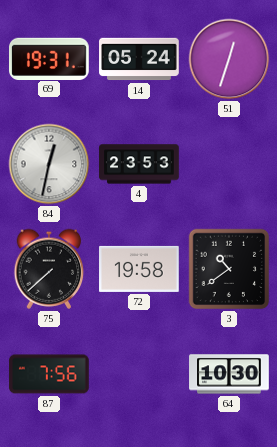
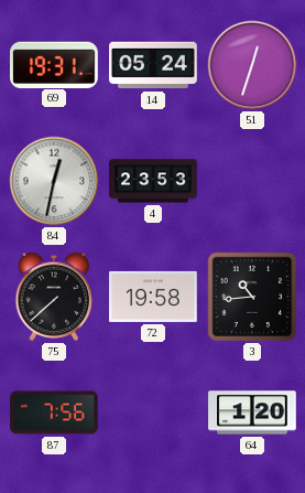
3: 10:39 -> 10:44
64: 10:30 -> 1:20
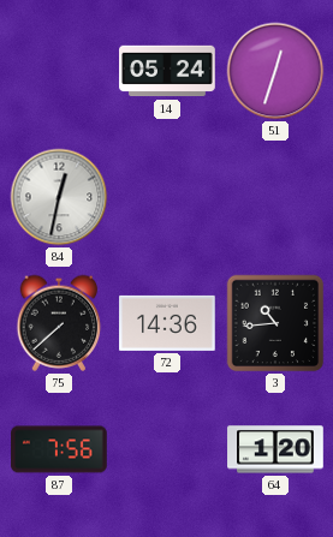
69: 19:31 -> none
4: 23:53 -> none
72: 19:58 -> 14:36
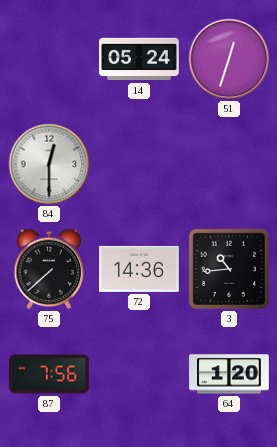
84: 12:32 -> 12:30
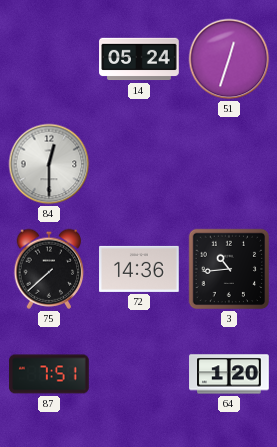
87: 7:56 -> 7:51
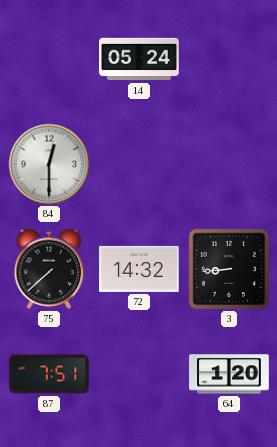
51: 12:33 -> none
72: 14:36 -> 14:32
3: 10:44 -> 8:44
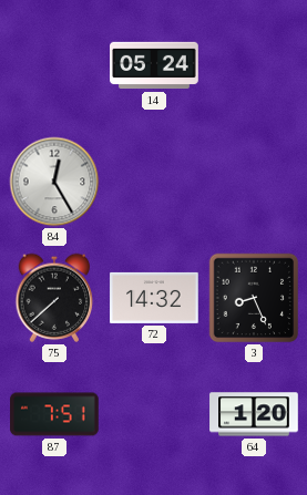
84: 12:30 -> 12:25
3: 8:44 -> 8:26
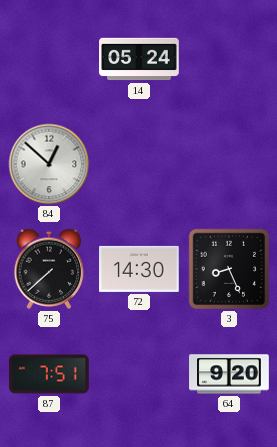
84: 12:25 -> 12:52
72: 14:32 -> 14:30
64: 1:20 -> 9:20
